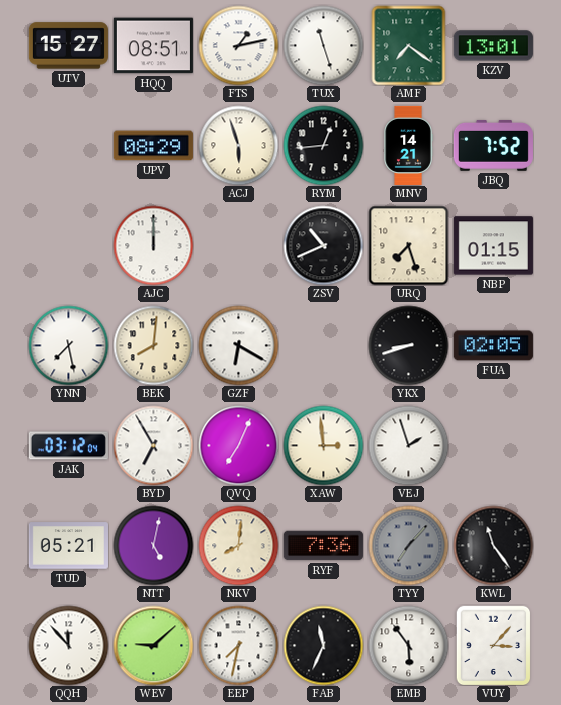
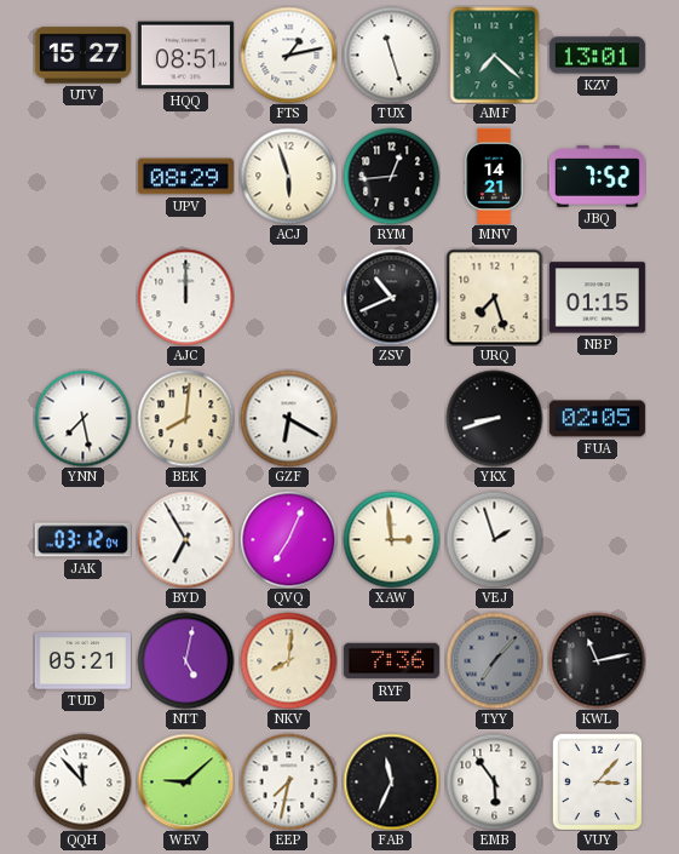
AMF: 7:21 -> 7:22
KWL: 11:24 -> 11:13
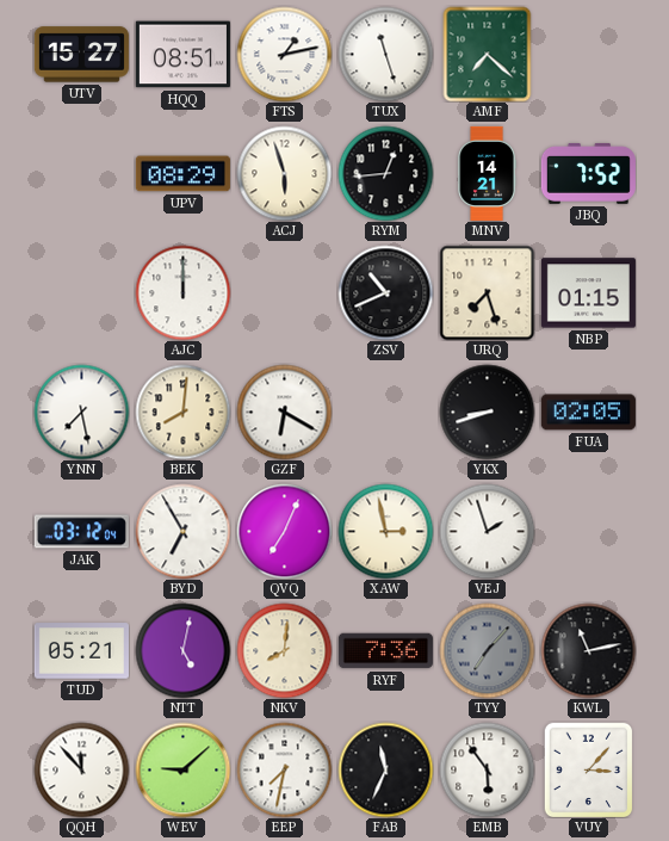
KZV: 13:01 -> none
XAW: 2:59 -> 2:58
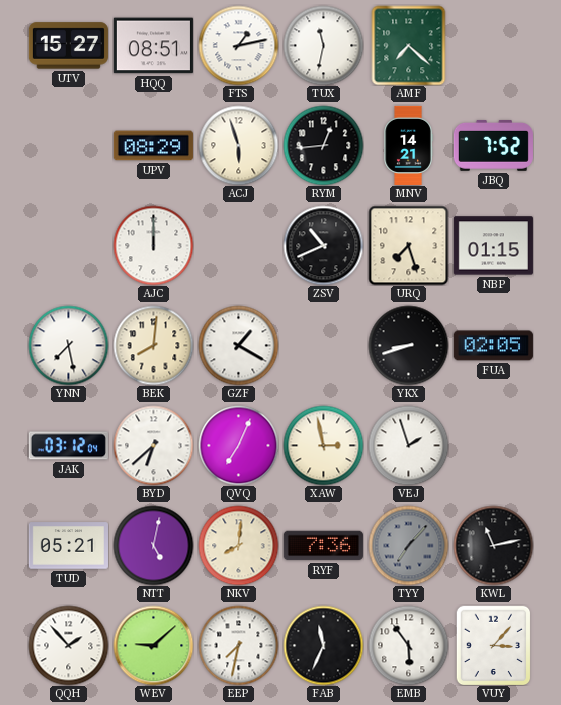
TUX: 11:27 -> 11:32
GZF: 6:20 -> 1:20
BYD: 6:55 -> 6:38
QQH: 11:53 -> 1:53
